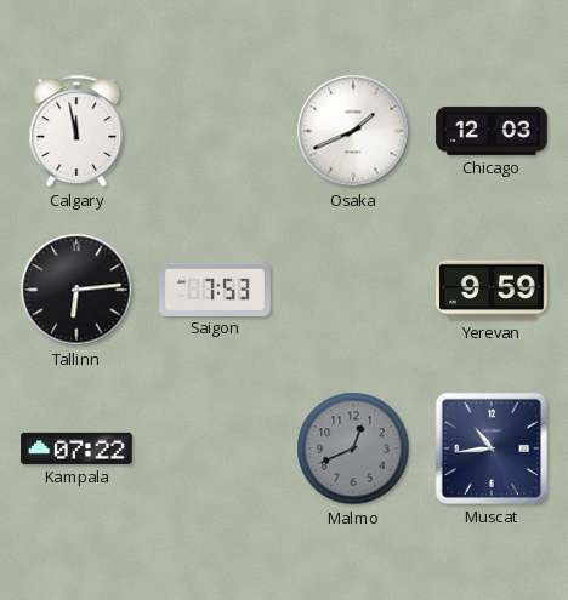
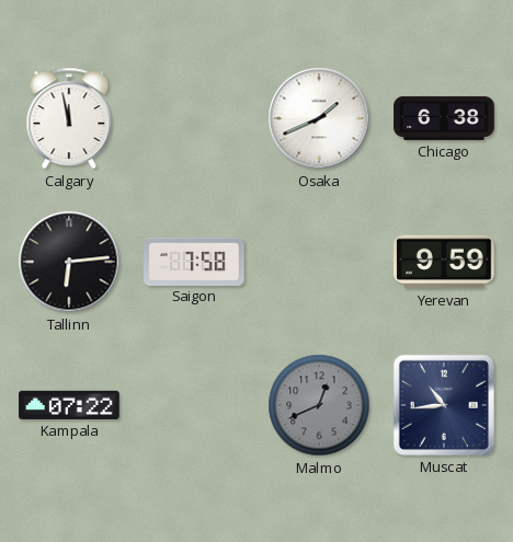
Chicago: 12:03 -> 6:38
Saigon: 7:53 -> 7:58
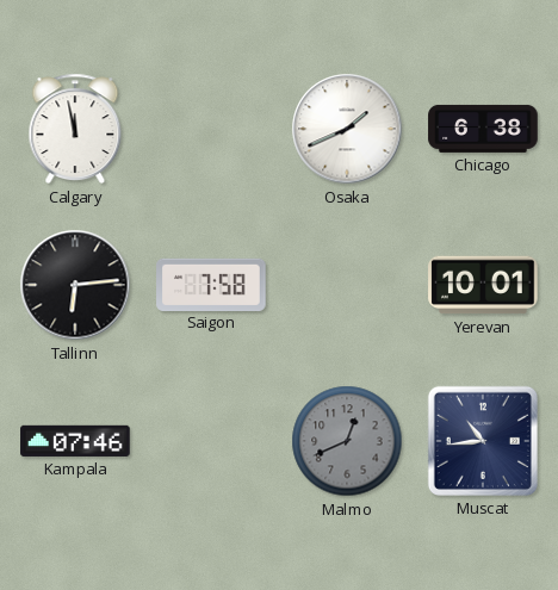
Yerevan: 9:59 -> 10:01
Kampala: 07:22 -> 07:46
